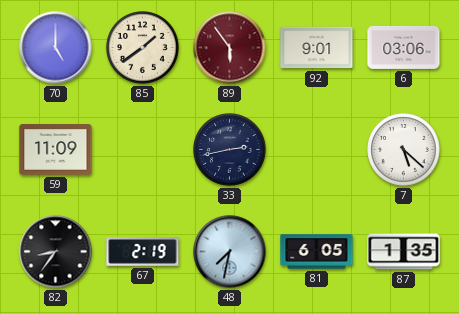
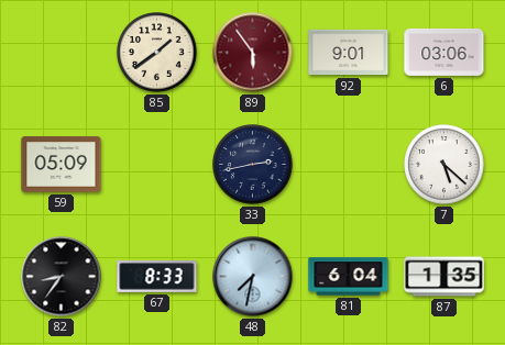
70: 5:00 -> none
59: 11:09 -> 05:09
67: 2:19 -> 8:33
81: 6:05 -> 6:04
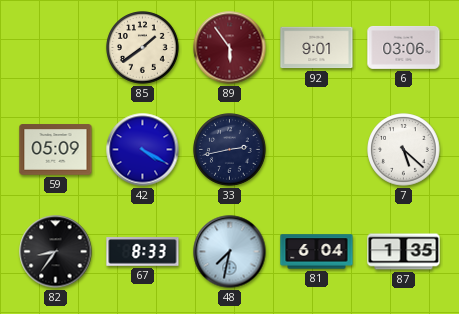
42: none -> 4:20
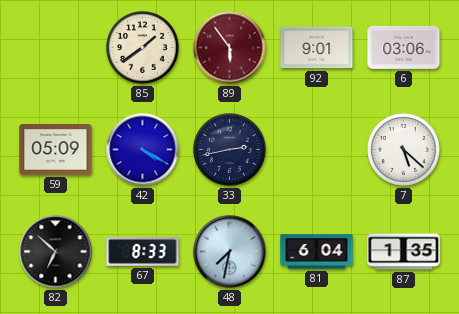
82: 8:36 -> 6:52
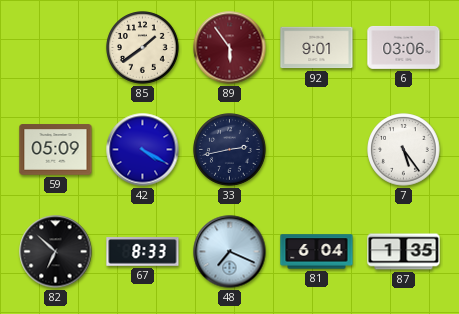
7: 5:22 -> 5:24
48: 7:32 -> 7:19
